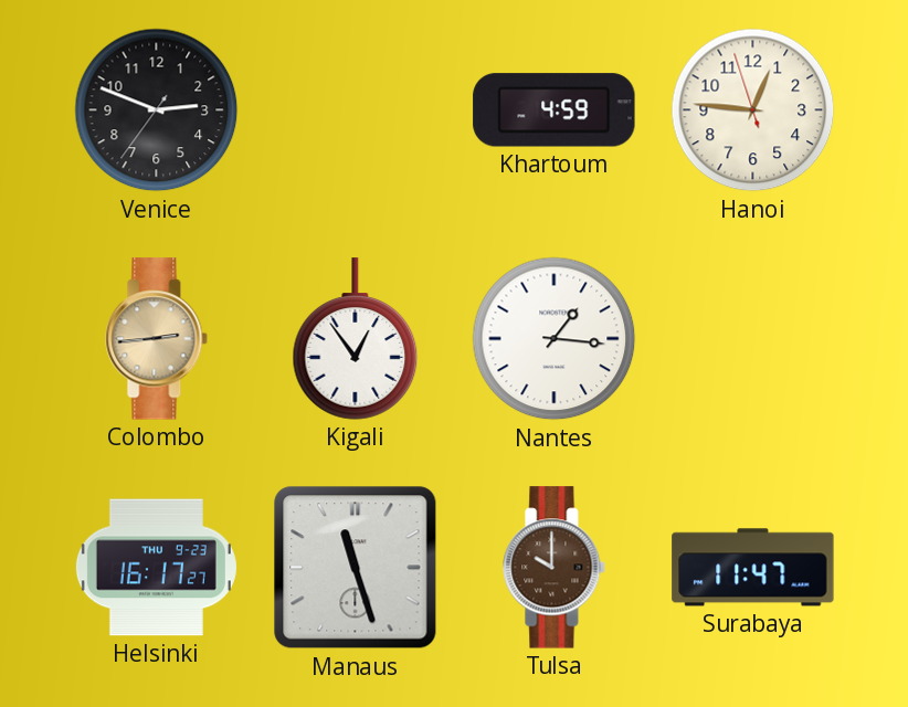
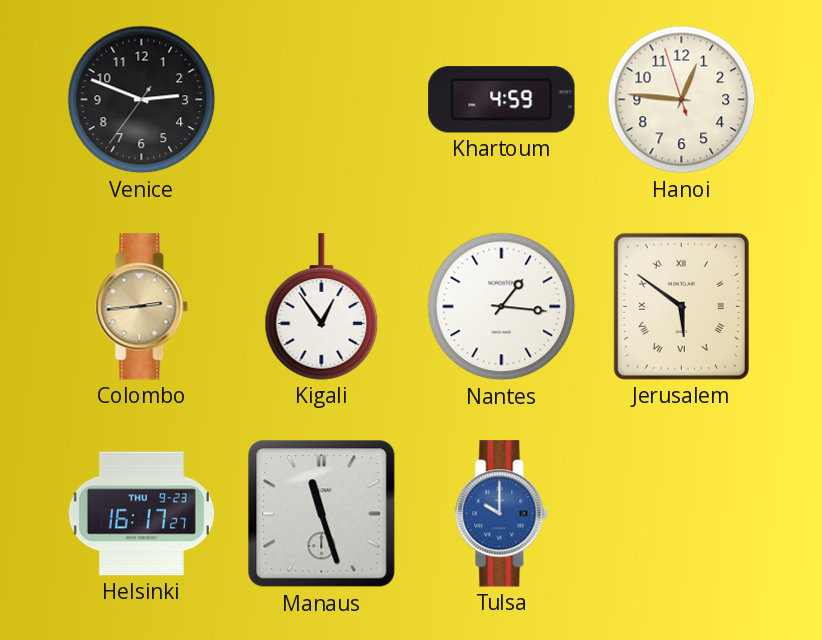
Jerusalem: none -> 5:51
Tulsa dial: brown -> blue
Surabaya: 11:47 -> none
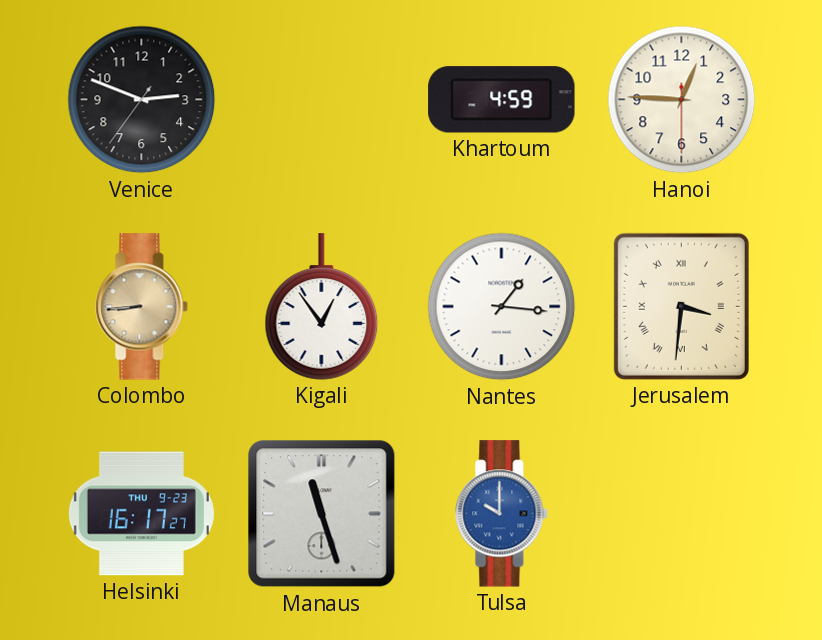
Hanoi: 12:45:57 -> 12:45:30
Colombo: 2:44 -> 8:44
Jerusalem: 5:51 -> 3:31
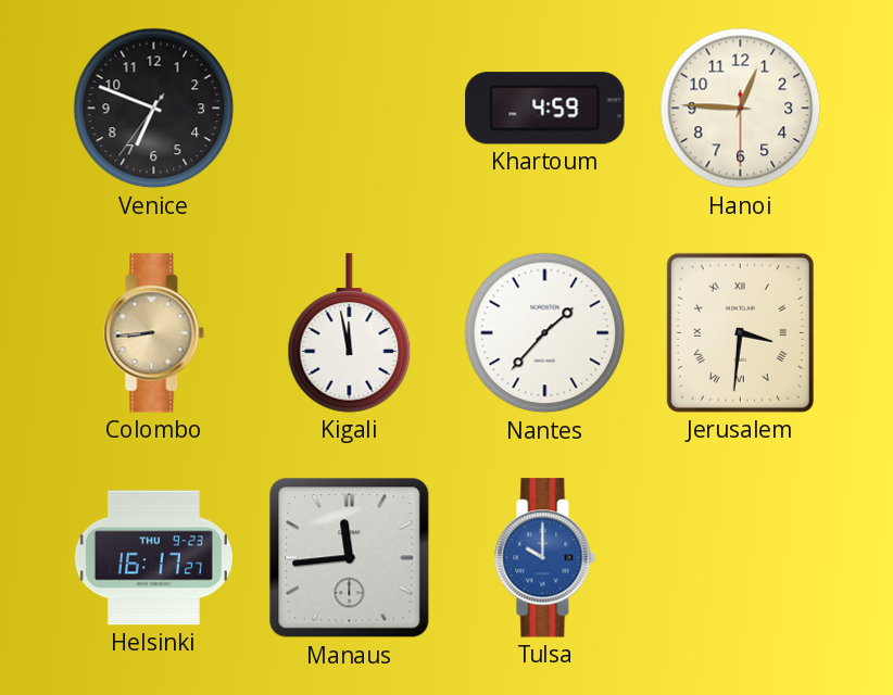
Venice: 2:48 -> 6:48
Kigali: 12:54 -> 11:58
Nantes: 1:16 -> 1:37
Manaus: 11:27 -> 11:44
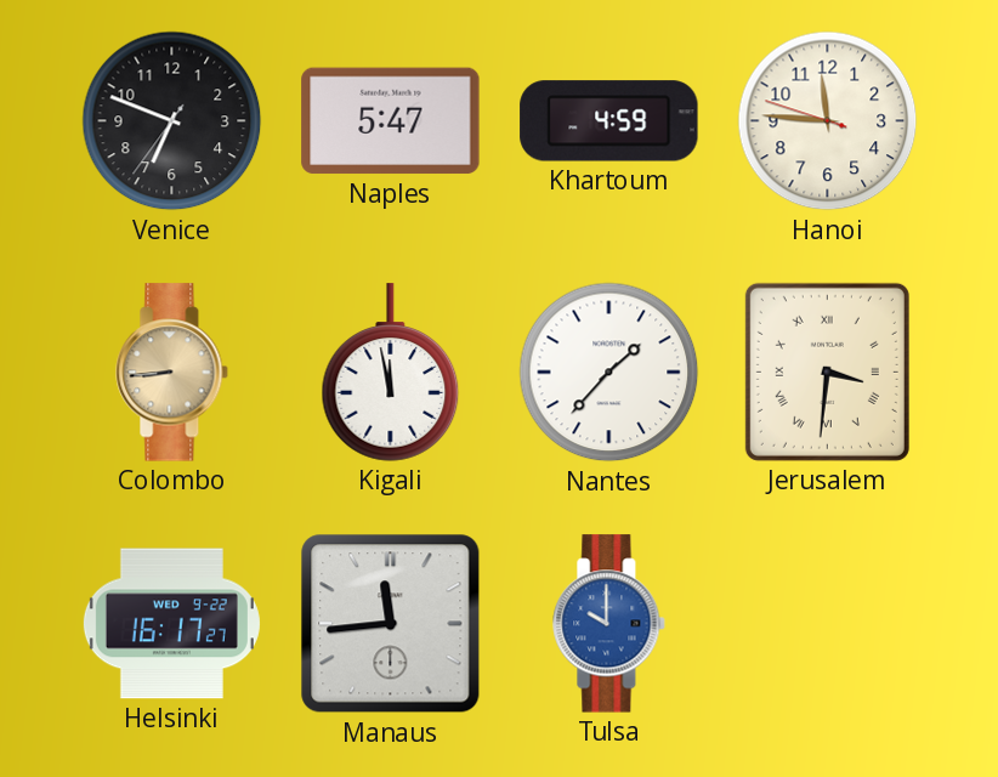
Naples: none -> 5:47
Hanoi: 12:45 -> 11:45
Helsinki date: THU 9-23 -> WED 9-22
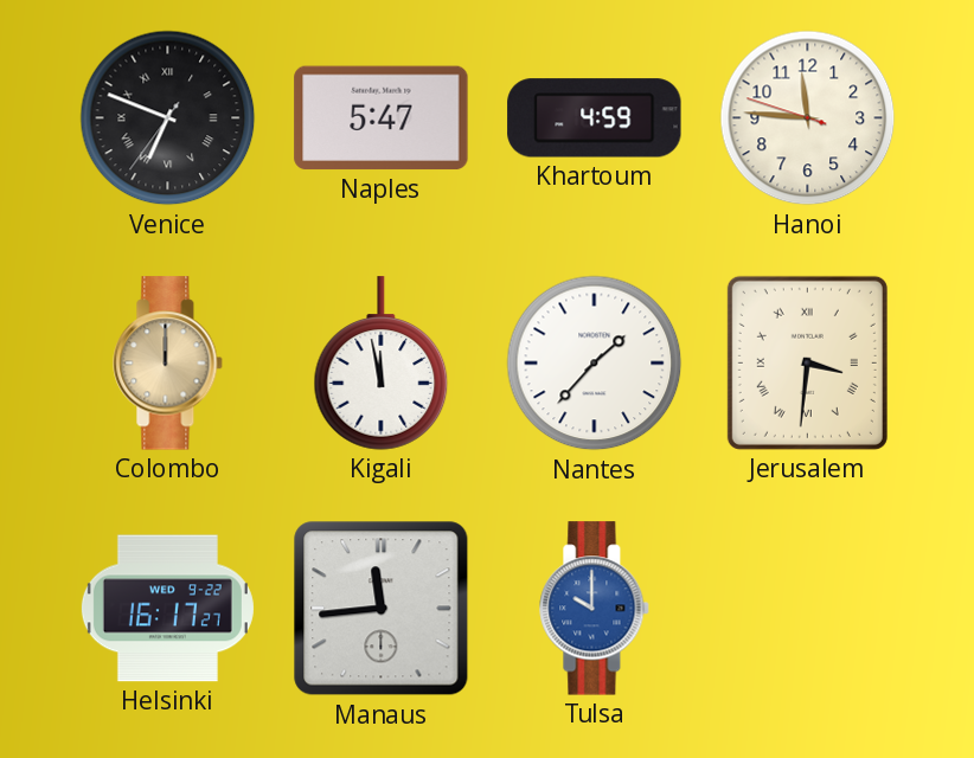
Venice numerals: Arabic -> Roman
Colombo: 8:44 -> 12:00
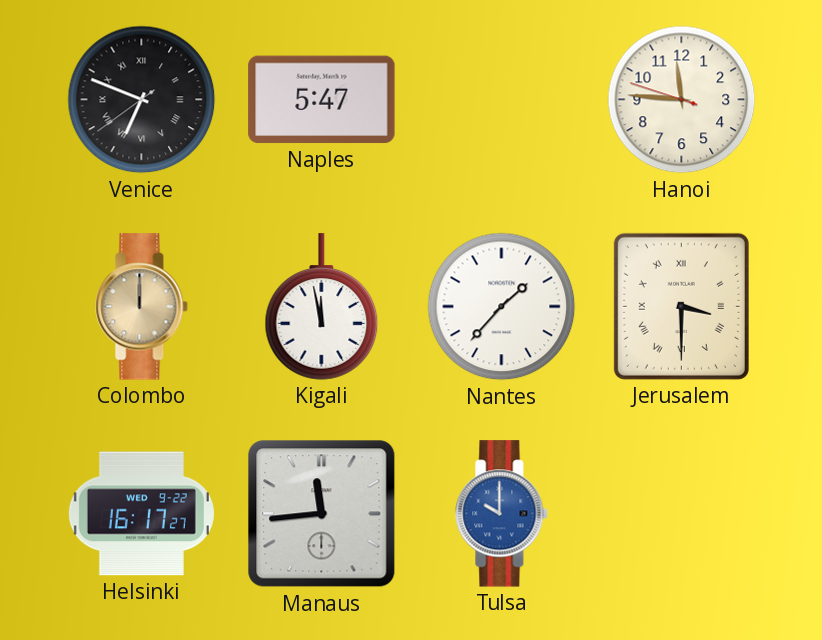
Venice: 6:48:36 -> 6:48:39
Khartoum: 4:59 -> none
Jerusalem: 3:31 -> 3:30
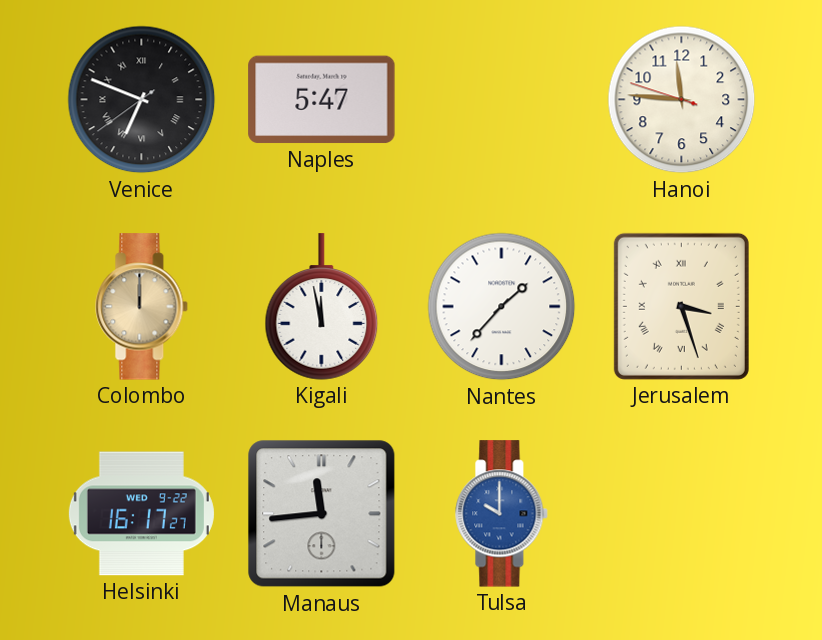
Jerusalem: 3:30 -> 3:27
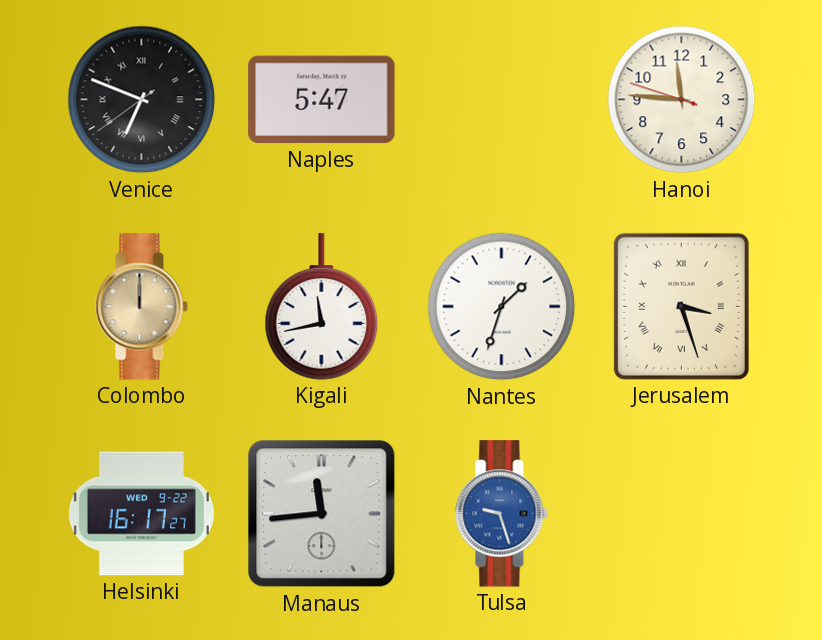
Kigali: 11:58 -> 11:43
Nantes: 1:37 -> 1:33
Tulsa: 10:00 -> 9:27
